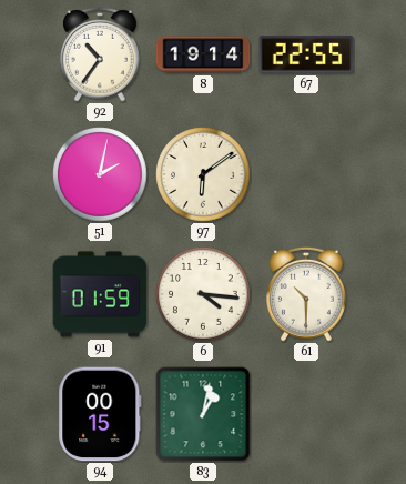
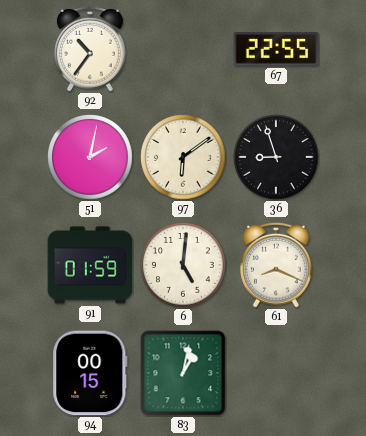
8: 19:14 -> none
36: none -> 8:57
6: 4:16 -> 5:01
61: 10:30 -> 8:19
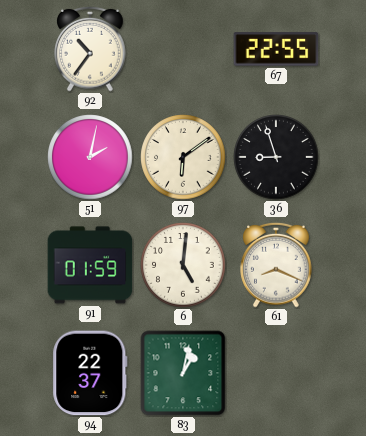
94: 00:15 -> 22:37
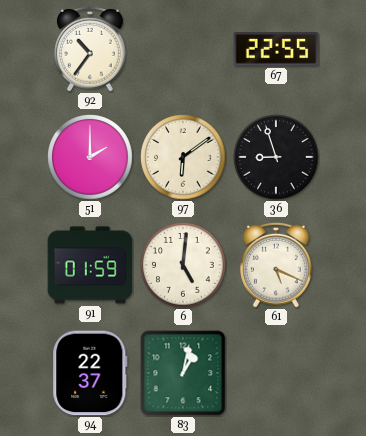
51: 2:02 -> 2:00
61: 8:19 -> 5:19
